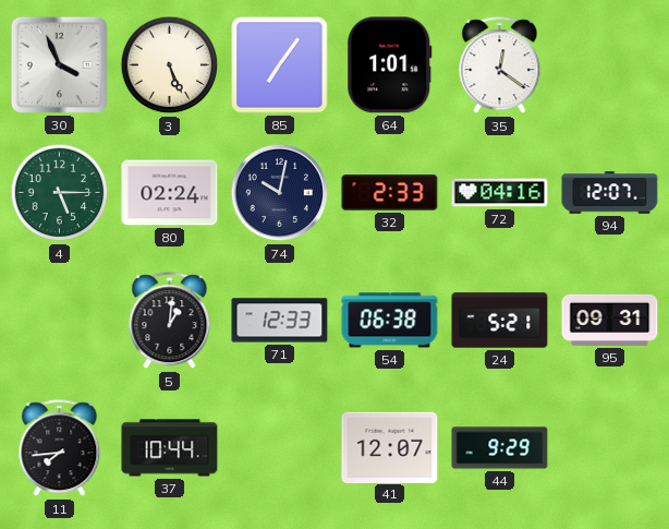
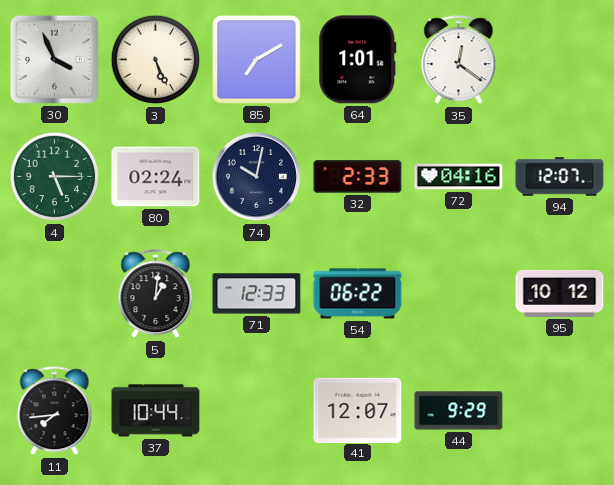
85: 7:06 -> 7:10
54: 06:38 -> 06:22
24: 5:21 -> none
95: 09:31 -> 10:12
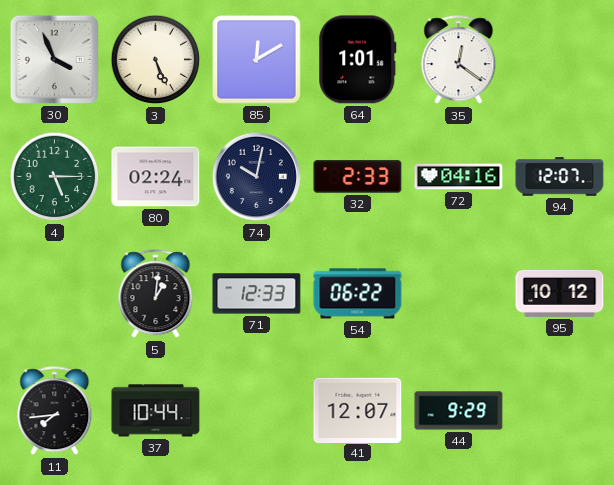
85: 7:10 -> 12:10
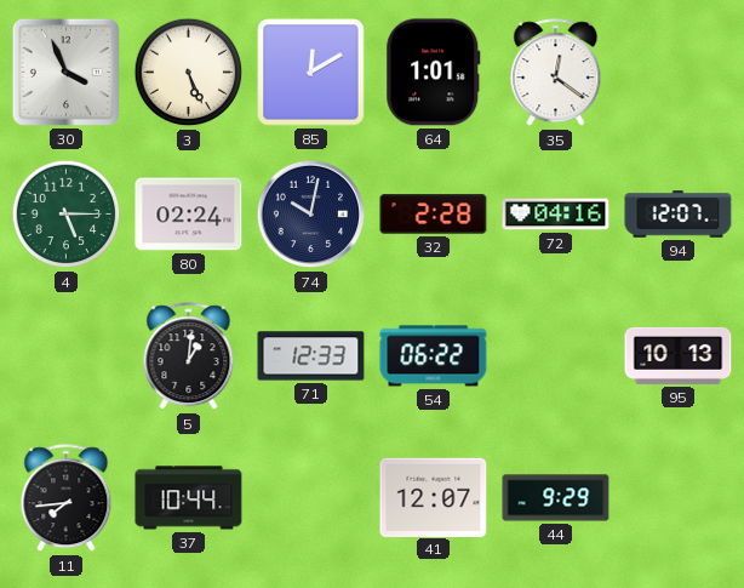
32: 2:33 -> 2:28
95: 10:12 -> 10:13
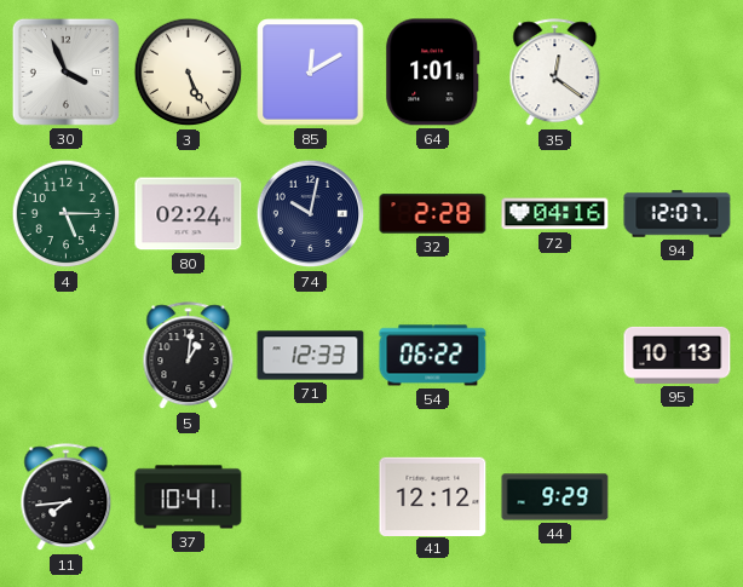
37: 10:44 -> 10:41
41: 12:07 -> 12:12
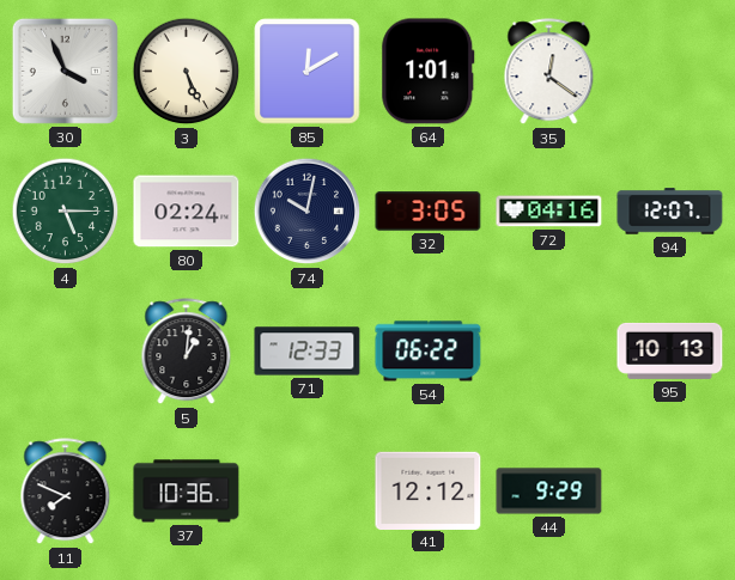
32: 2:28 -> 3:05
11: 7:44 -> 7:49
37: 10:41 -> 10:36
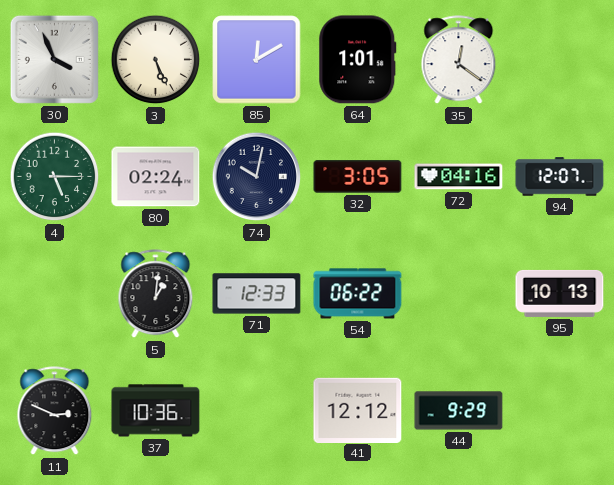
11: 7:49 -> 2:49
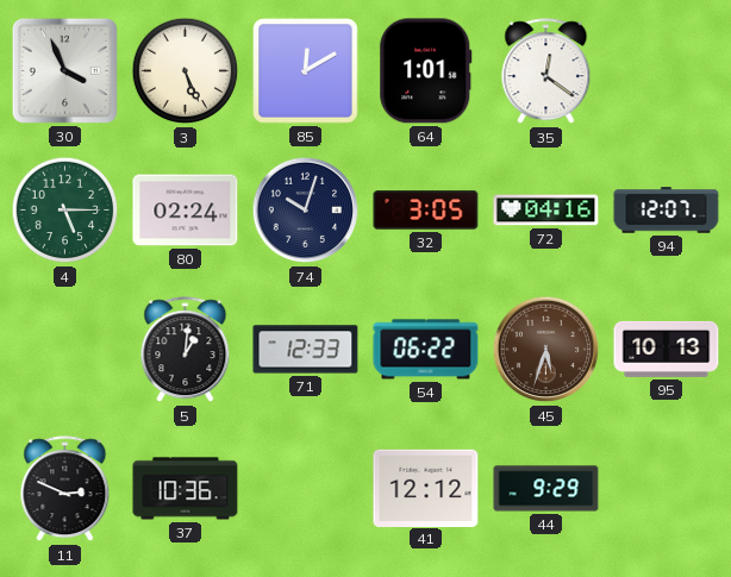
74: 10:02 -> 10:03
45: none -> 5:33
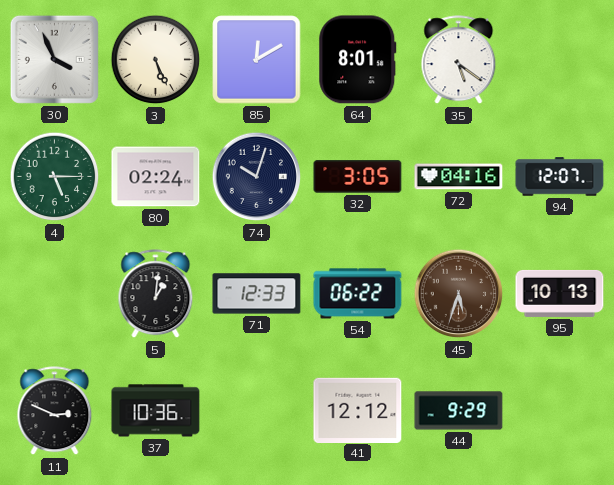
64: 1:01 -> 8:01
35: 12:21 -> 5:21
